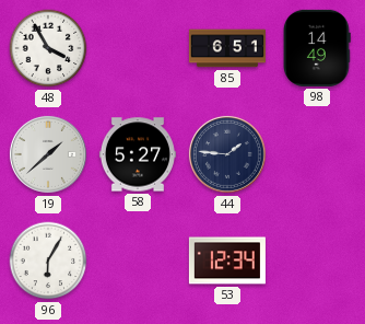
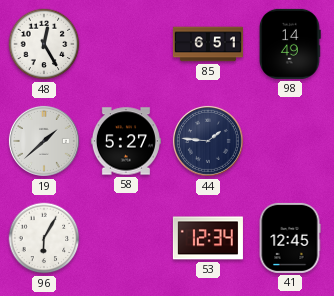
48: 3:55 -> 12:25
41: none -> 12:45
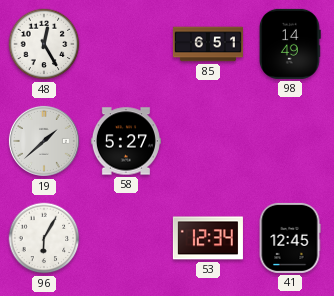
44: 1:46 -> none
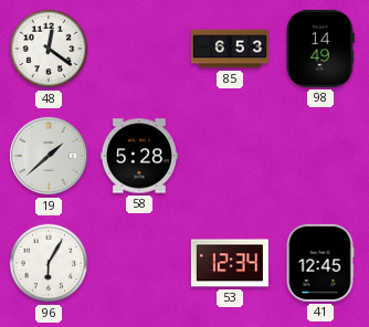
48: 12:25 -> 12:21
85: 6:51 -> 6:53
58: 5:27 -> 5:28
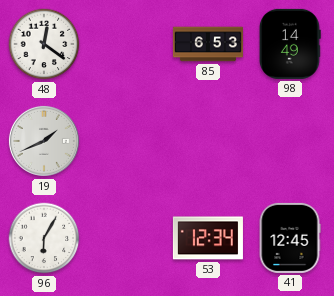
19: 1:38 -> 1:41
58: 5:28 -> none
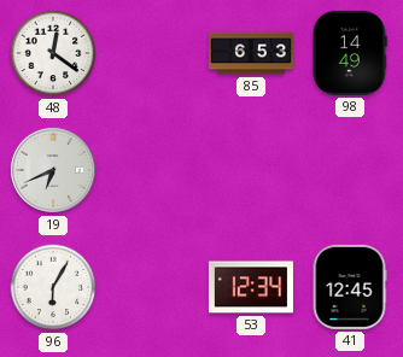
19: 1:41 -> 6:41
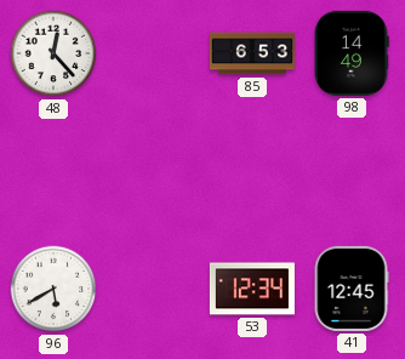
48: 12:21 -> 12:23
19: 6:41 -> none
96: 6:05 -> 5:40
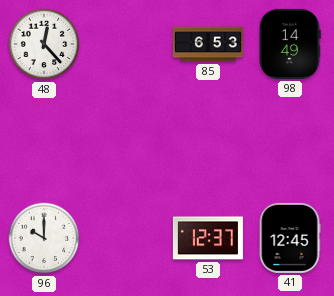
96: 5:40 -> 10:00
53: 12:34 -> 12:37
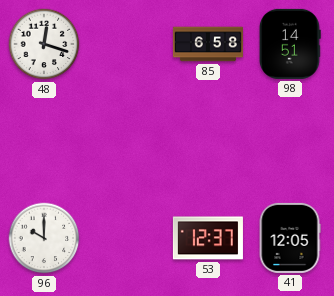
48: 12:23 -> 12:18
85: 6:53 -> 6:58
98: 14:49 -> 14:51
41: 12:45 -> 12:05
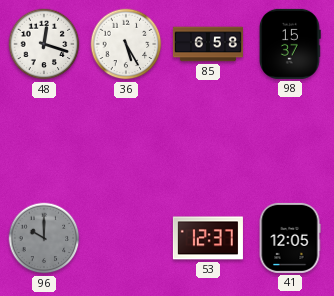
36: none -> 5:25
98: 14:51 -> 15:37
96 dial: white -> grey
